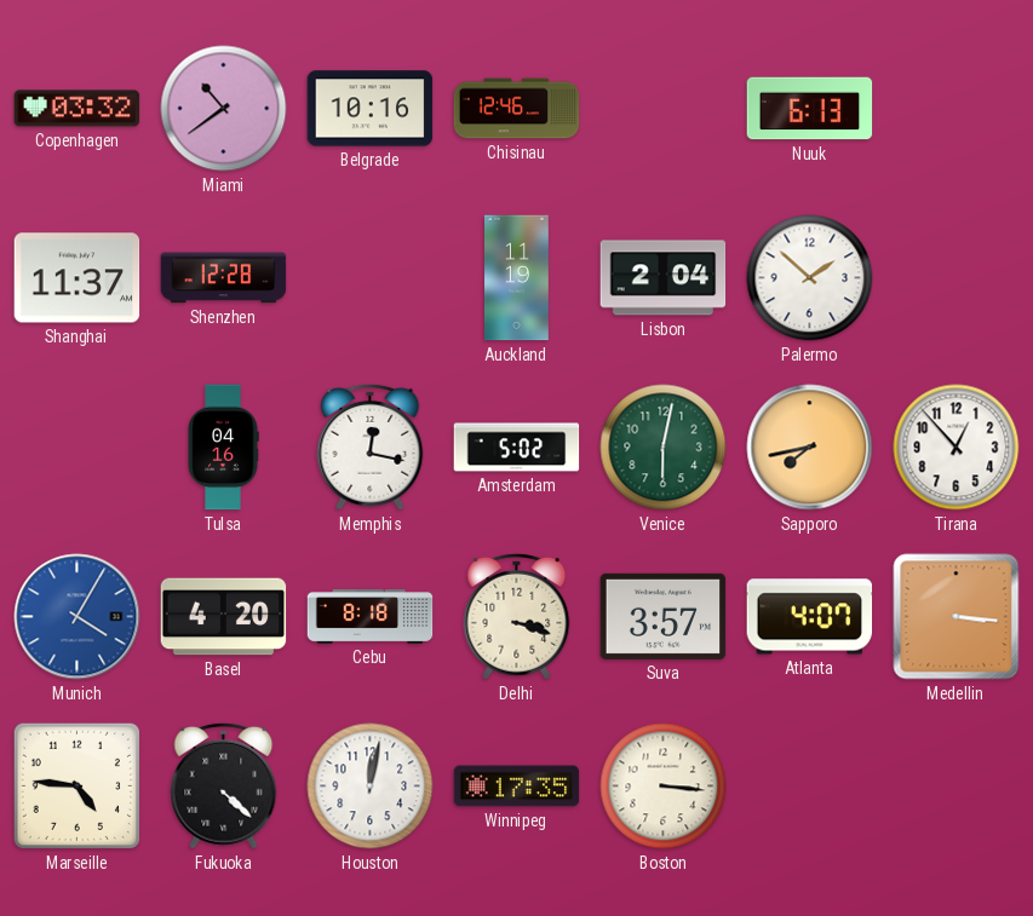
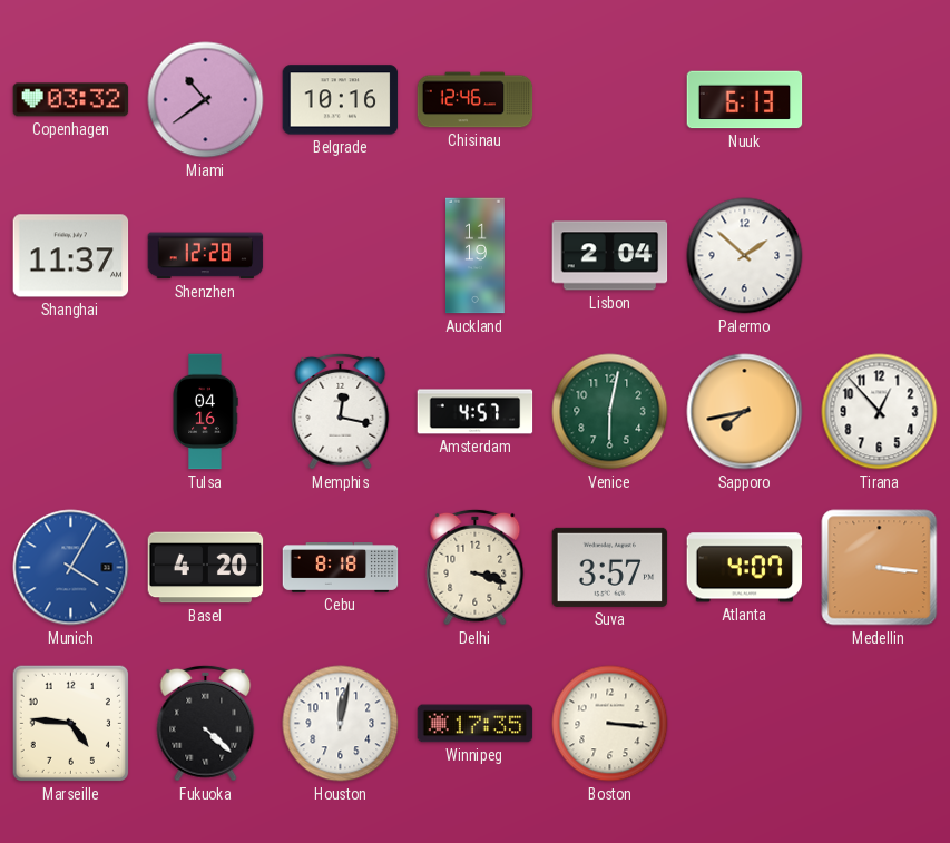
Amsterdam: 5:02 -> 4:57
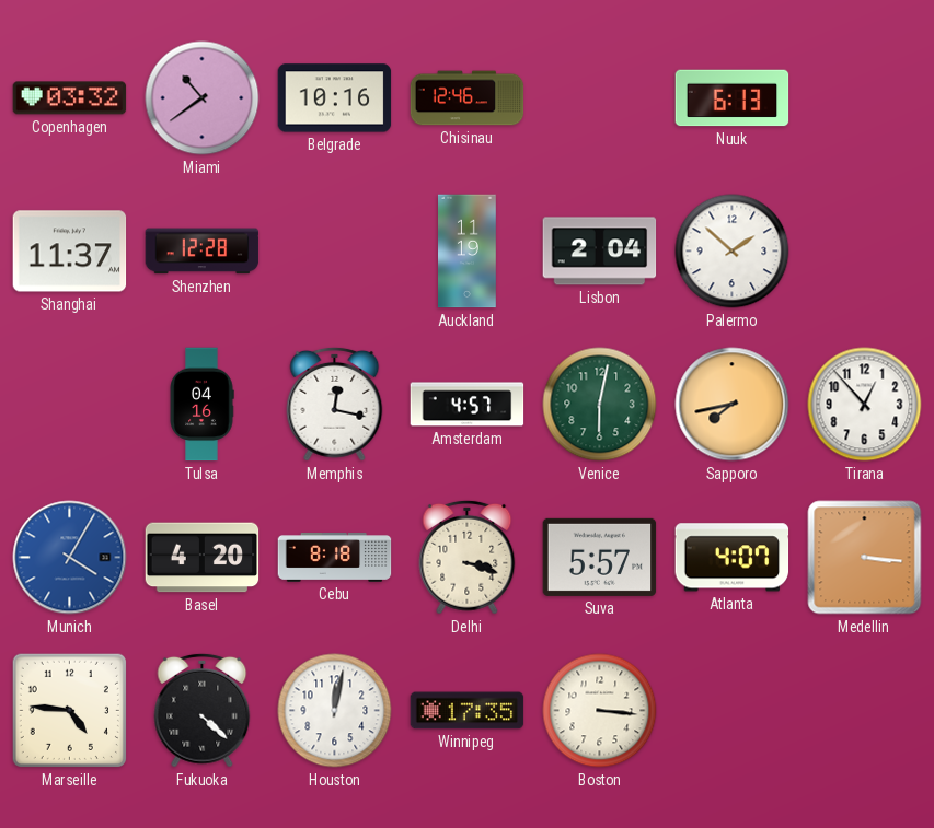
Suva: 3:57 -> 5:57
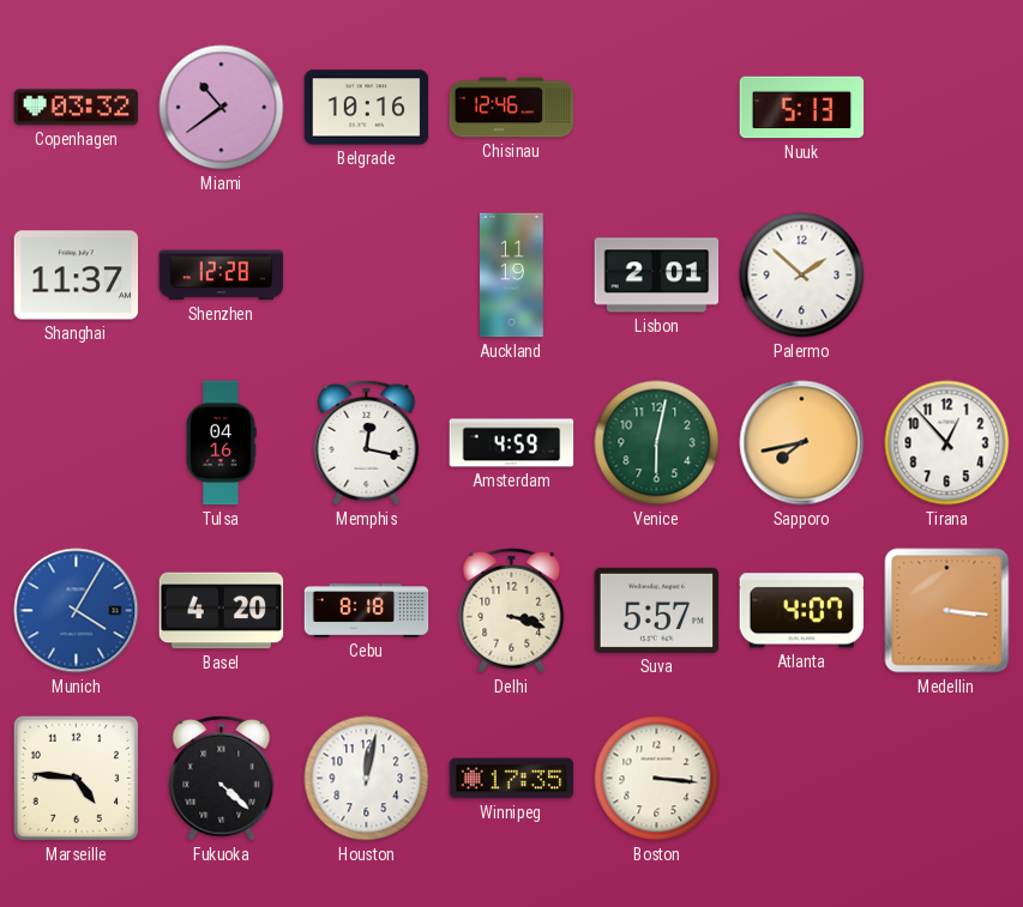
Nuuk: 6:13 -> 5:13
Lisbon: 2:04 -> 2:01
Amsterdam: 4:57 -> 4:59
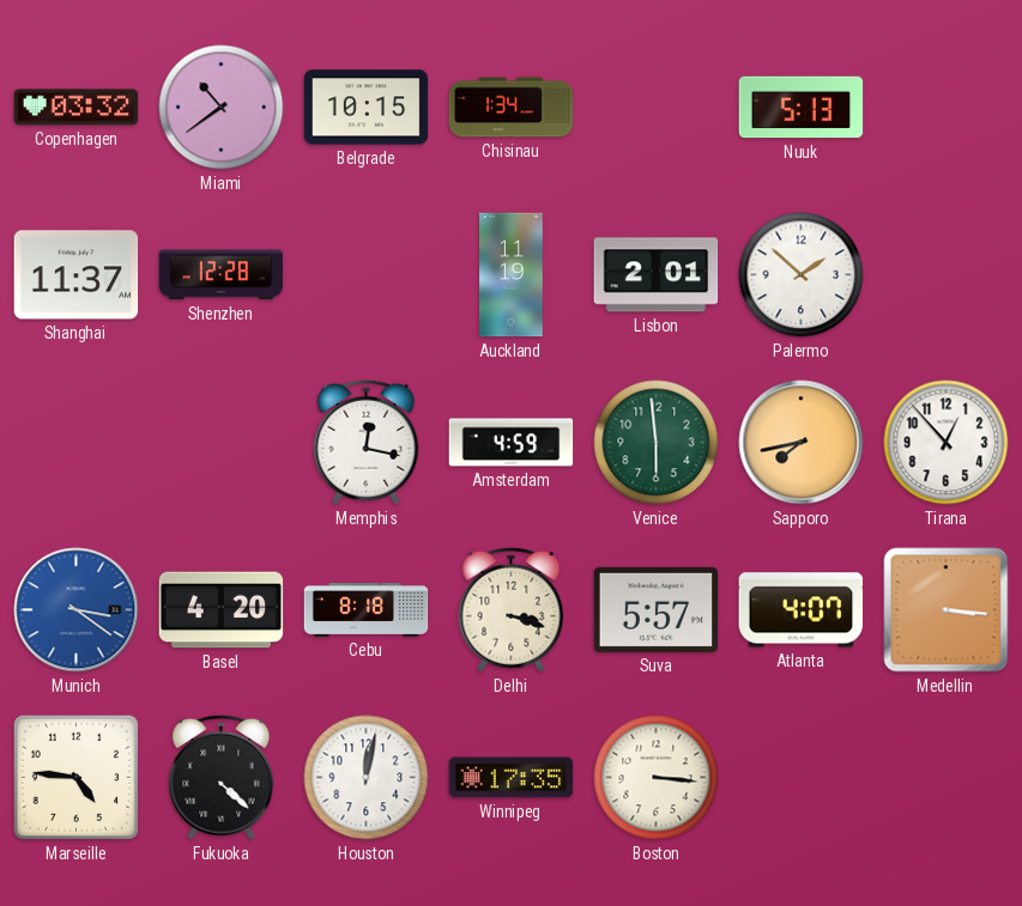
Belgrade: 10:16 -> 10:15
Chisinau: 12:46 -> 1:34
Tulsa: 04:16 -> none
Venice: 6:02 -> 5:59
Munich: 4:05 -> 3:21
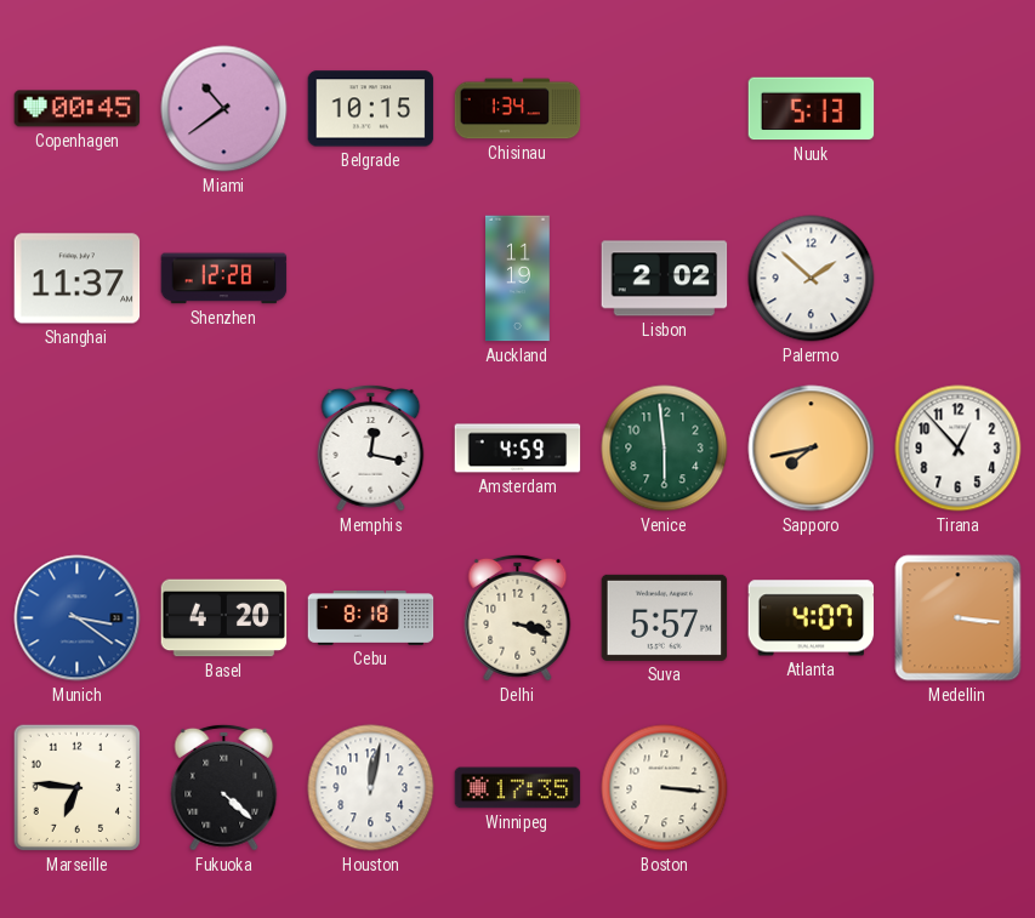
Copenhagen: 03:32 -> 00:45
Lisbon: 2:01 -> 2:02
Marseille: 4:46 -> 6:46
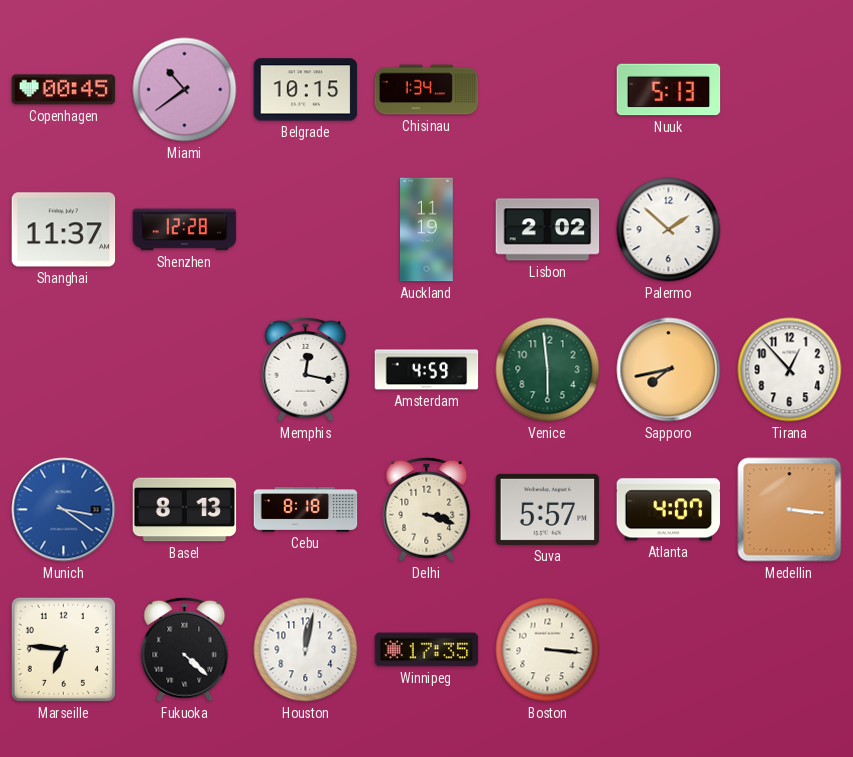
Basel: 4:20 -> 8:13
